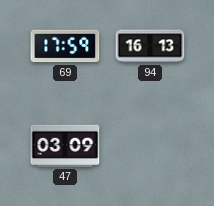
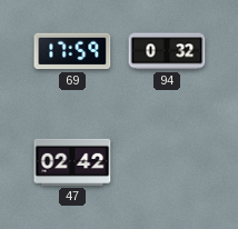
94: 16:13 -> 0:32
47: 03:09 -> 02:42
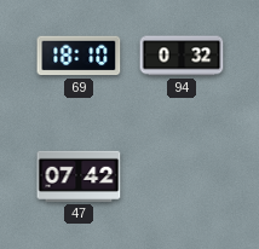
69: 17:59 -> 18:10
47: 02:42 -> 07:42
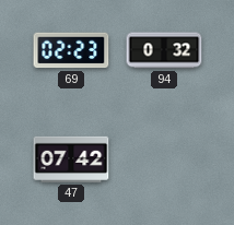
69: 18:10 -> 02:23
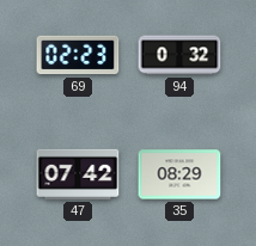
35: none -> 08:29
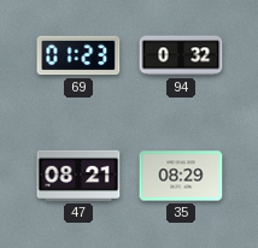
69: 02:23 -> 01:23
47: 07:42 -> 08:21
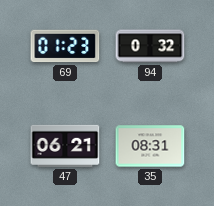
47: 08:21 -> 06:21
35: 08:29 -> 08:31
